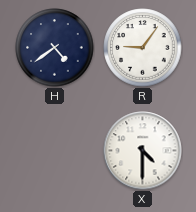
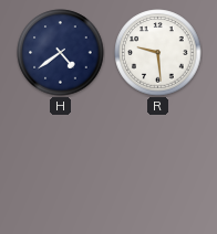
R: 9:06 -> 9:29
X: 4:30 -> none
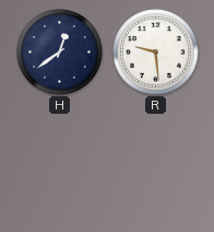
H: 4:39 -> 12:39
